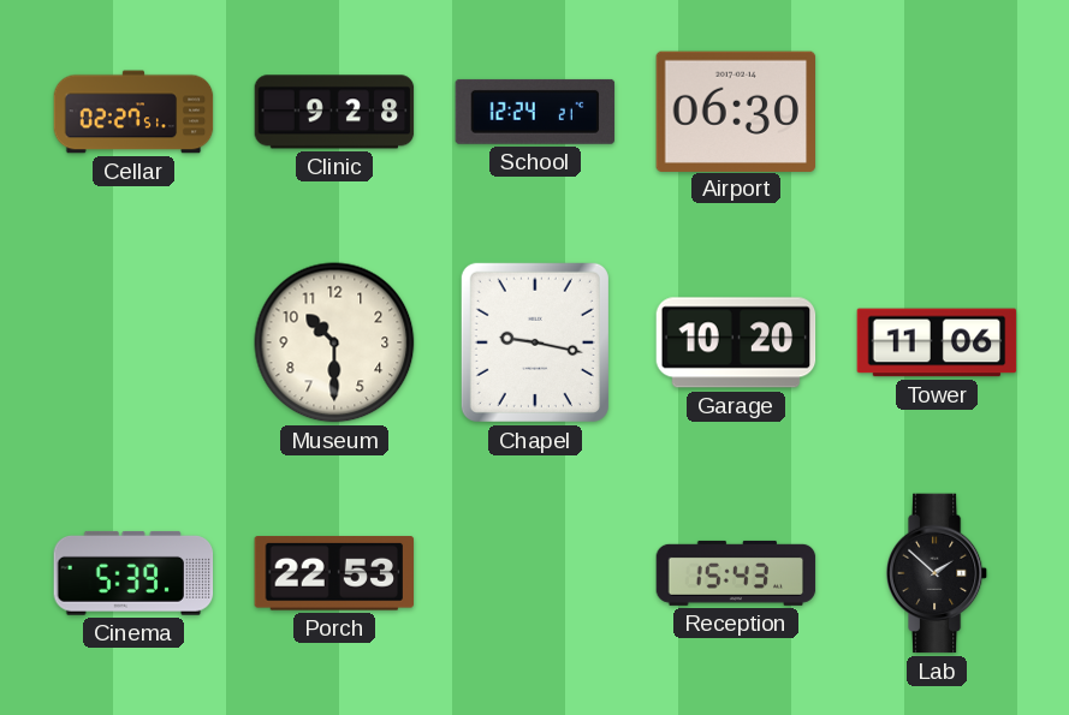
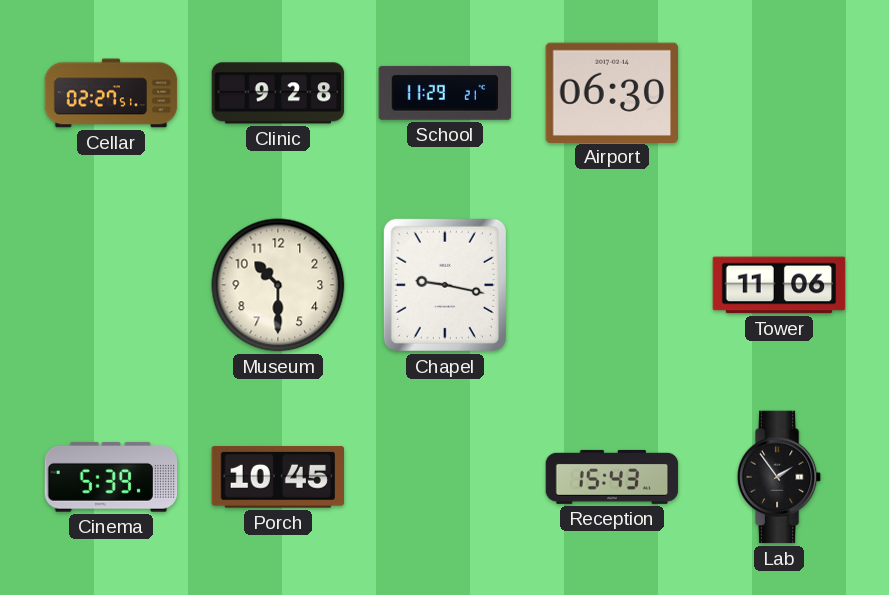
School: 12:24 -> 11:29
Garage: 10:20 -> none
Porch: 22:53 -> 10:45
Lab: 1:52 -> 1:54
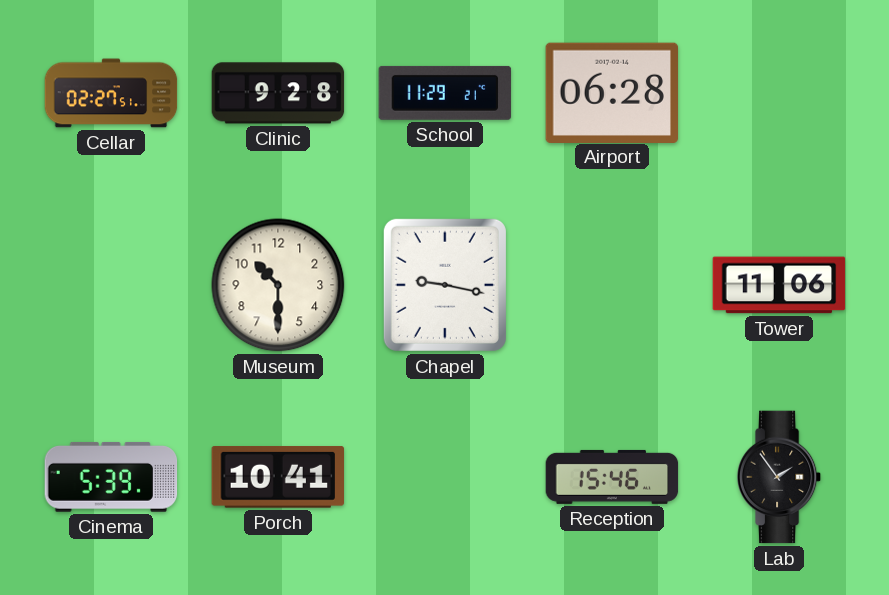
Airport: 06:30 -> 06:28
Porch: 10:45 -> 10:41
Reception: 15:43 -> 15:46
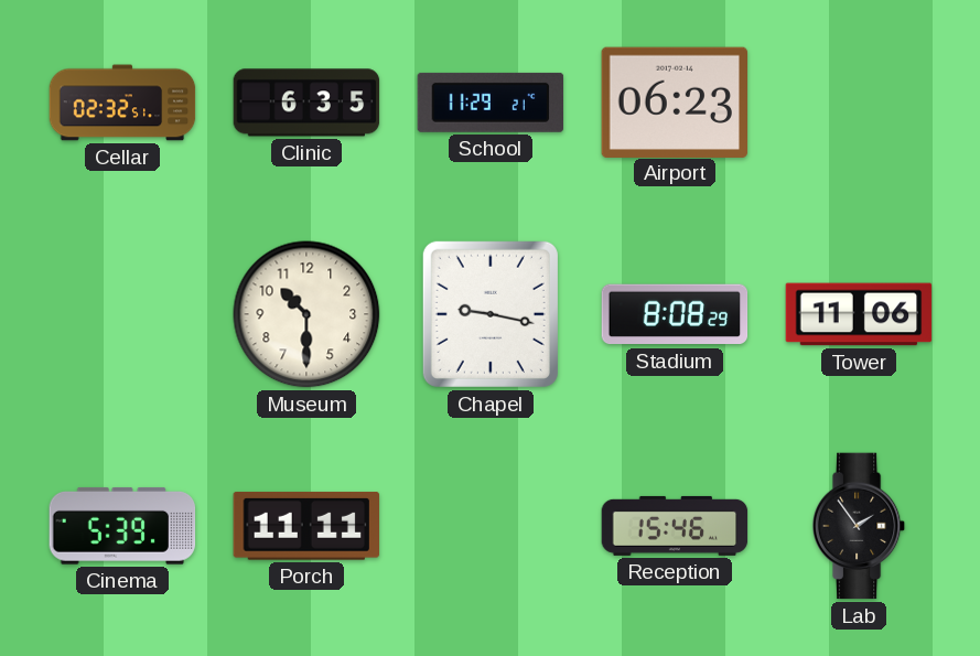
Cellar: 02:27 -> 02:32
Clinic: 9:28 -> 6:35
Airport: 06:28 -> 06:23
Stadium: none -> 8:08
Porch: 10:41 -> 11:11
